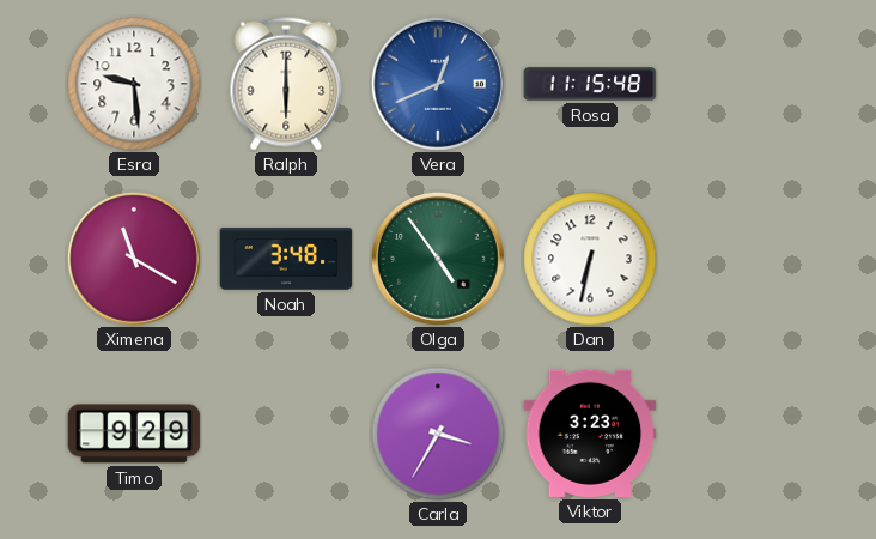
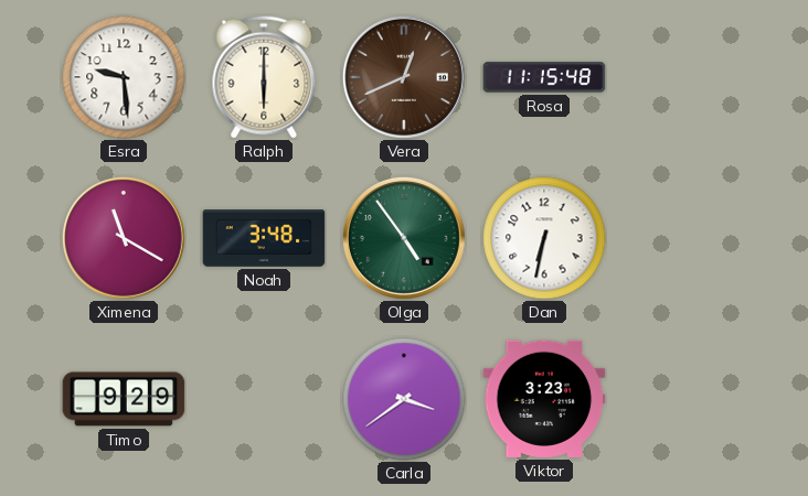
Vera dial: blue -> brown
Carla: 3:35 -> 3:39
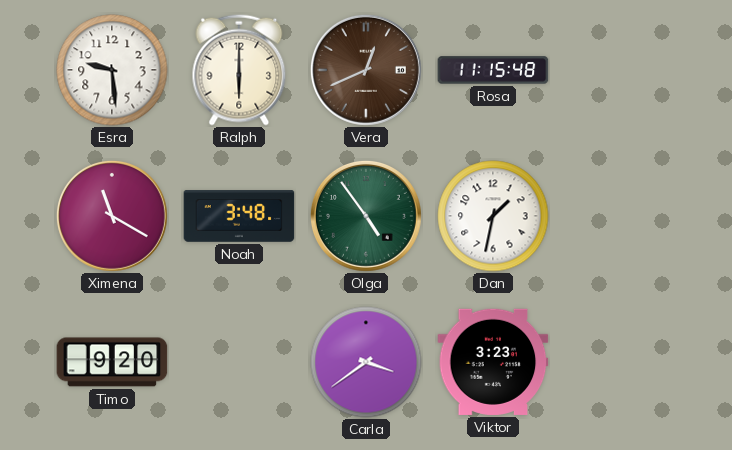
Dan: 6:32 -> 1:32
Timo: 9:29 -> 9:20
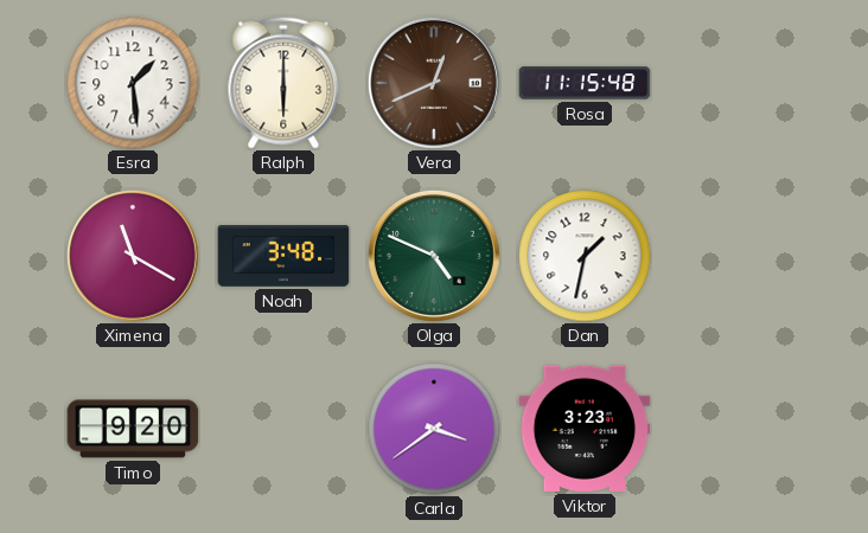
Esra: 9:29 -> 1:29
Olga: 4:54 -> 4:49
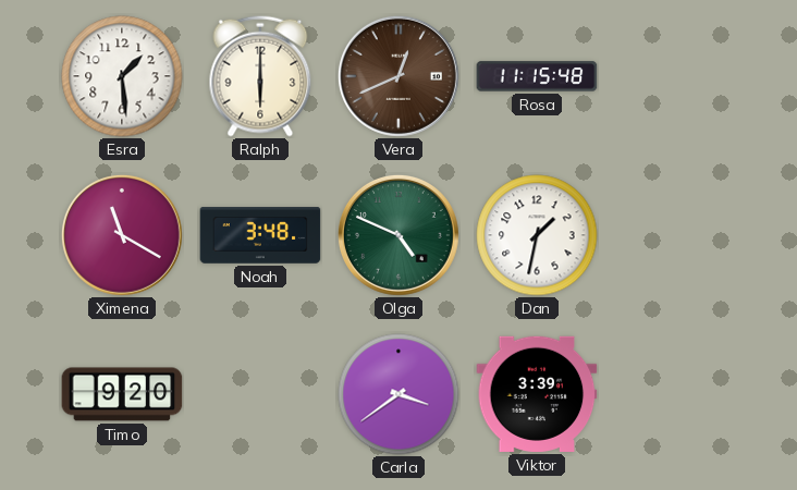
Viktor: 3:23 -> 3:39
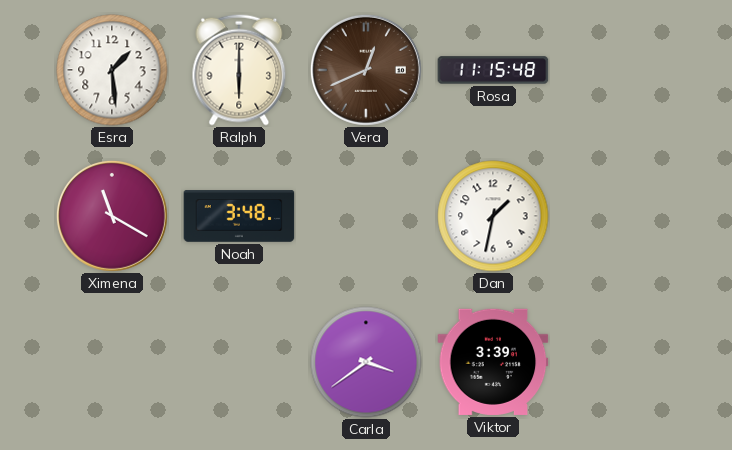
Olga: 4:49 -> none
Timo: 9:20 -> none
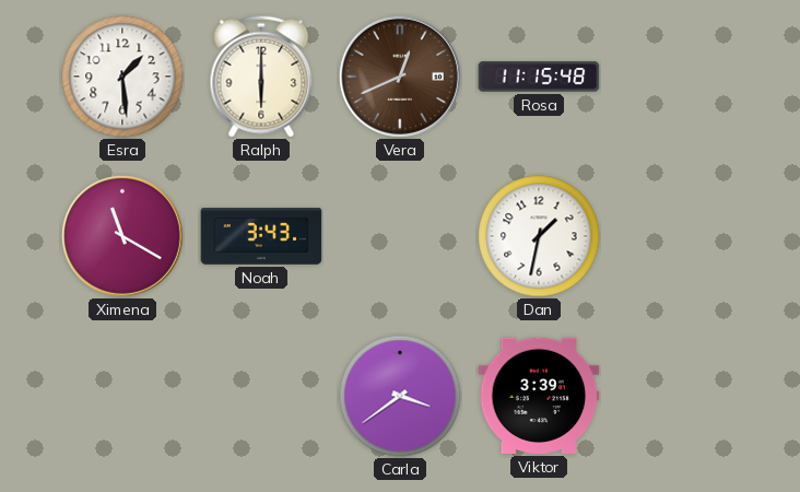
Noah: 3:48 -> 3:43
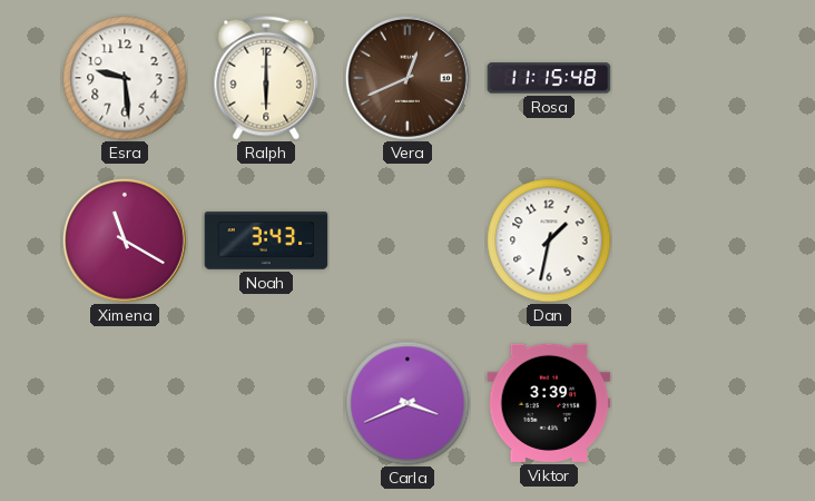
Esra: 1:29 -> 9:29
Carla: 3:39 -> 3:41
